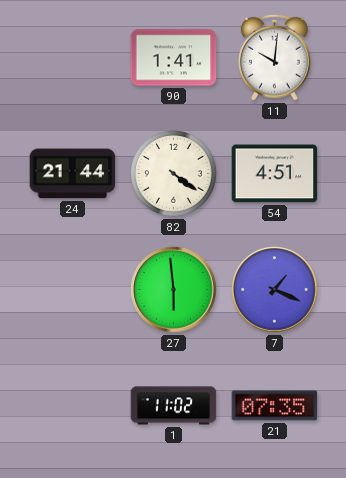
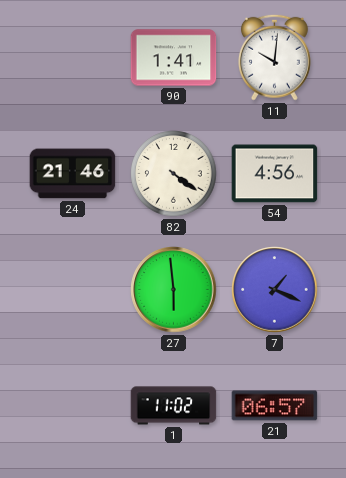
24: 21:44 -> 21:46
54: 4:51 -> 4:56
21: 07:35 -> 06:57
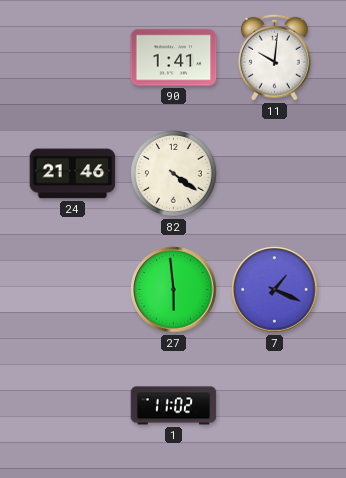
54: 4:56 -> none
21: 06:57 -> none
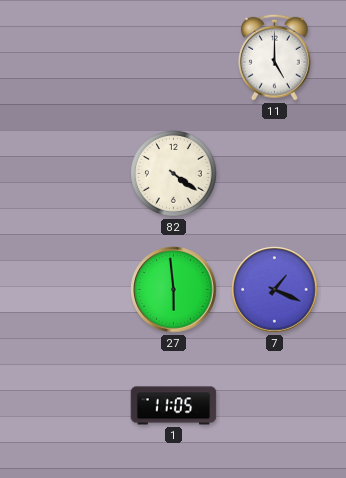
90: 1:41 -> none
11: 10:01 -> 5:00
24: 21:46 -> none
1: 11:02 -> 11:05
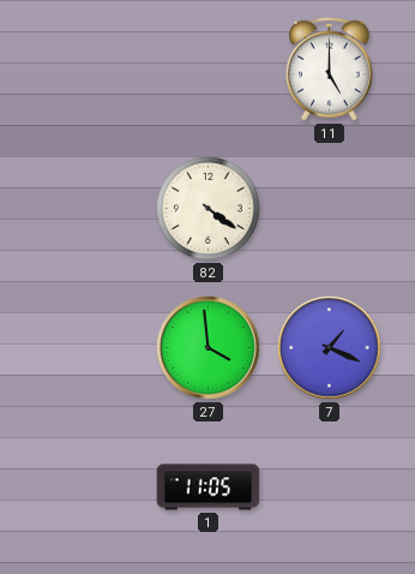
27: 5:59 -> 3:59
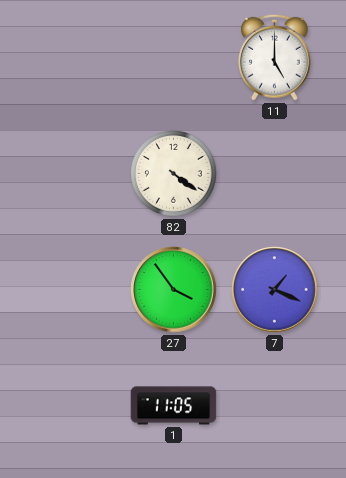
27: 3:59 -> 3:54
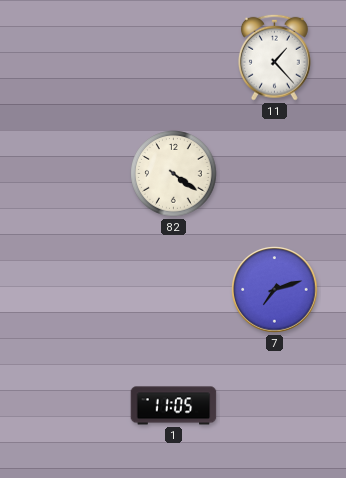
11: 5:00 -> 1:23
27: 3:54 -> none
7: 1:19 -> 7:12
